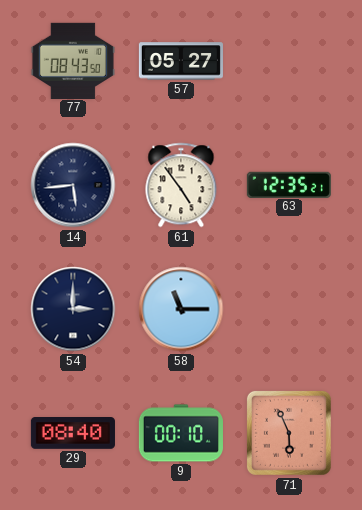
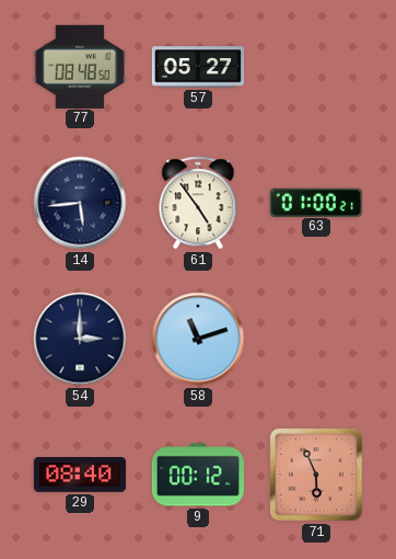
77: 08:43 -> 08:48
63: 12:35 -> 01:00
58: 11:15 -> 11:12
9: 00:10 -> 00:12
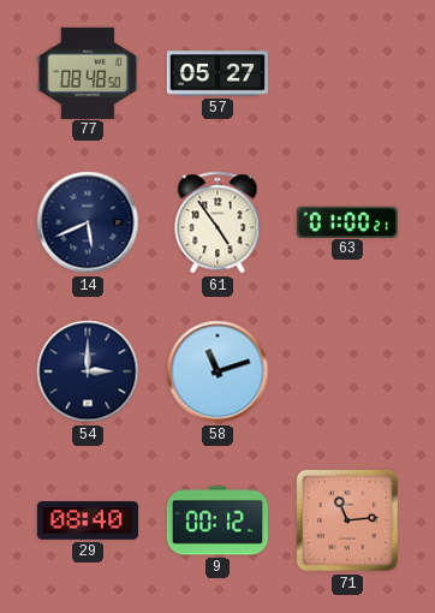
14: 5:44 -> 5:41
71: 5:56 -> 11:14
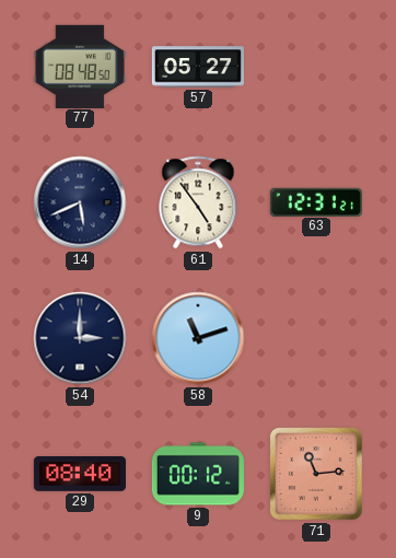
63: 01:00 -> 12:31
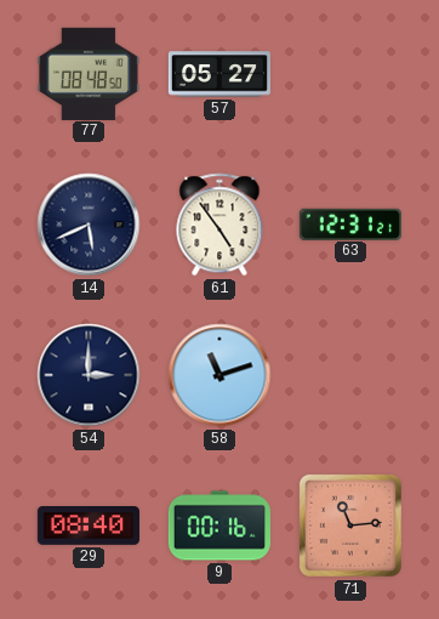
9: 00:12 -> 00:16
